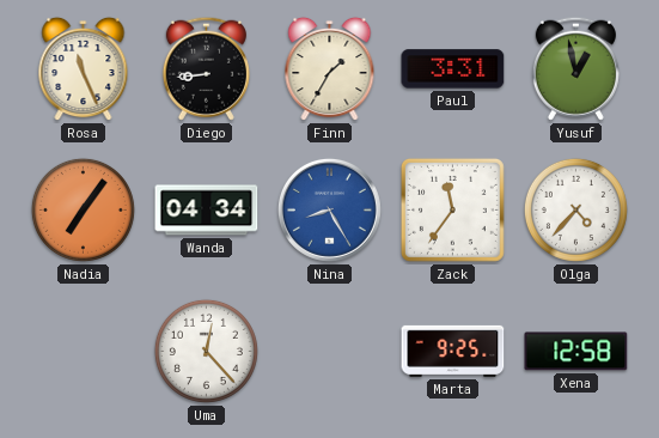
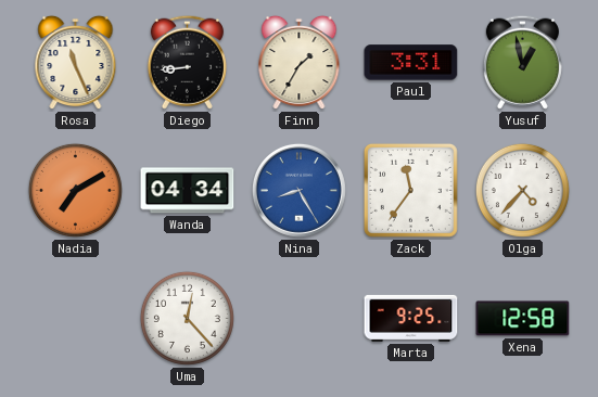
Nadia: 7:06 -> 7:10
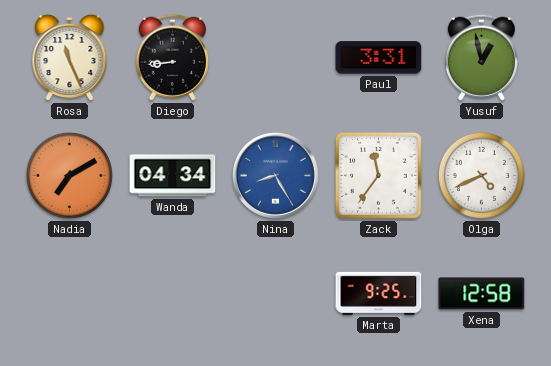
Finn: 1:35 -> none
Olga: 4:37 -> 4:41
Uma: 12:23 -> none
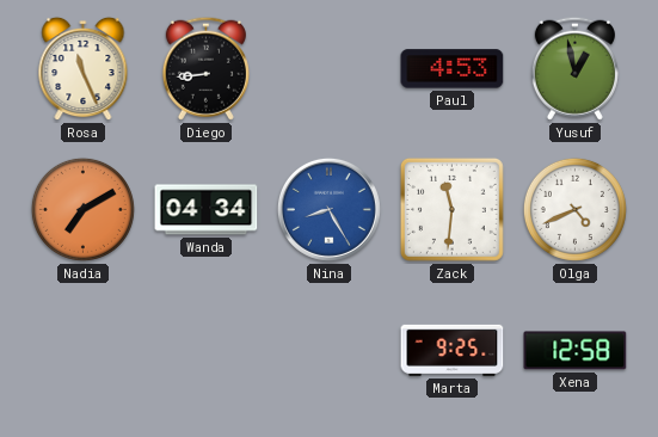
Paul: 3:31 -> 4:53
Zack: 11:36 -> 11:31
